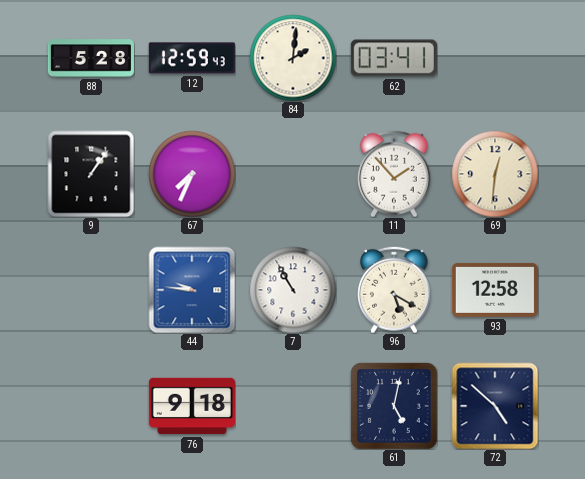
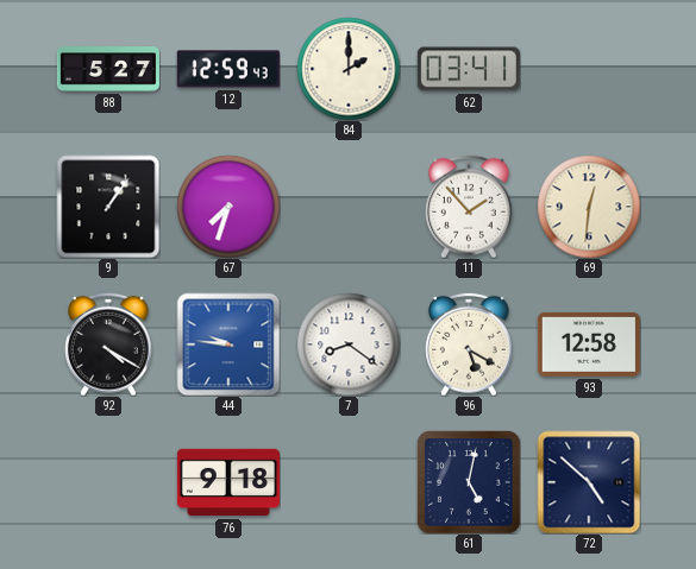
88: 5:28 -> 5:27
84: 2:01 -> 2:00
67: 7:34 -> 7:33
92: none -> 4:20
7: 10:55 -> 8:21
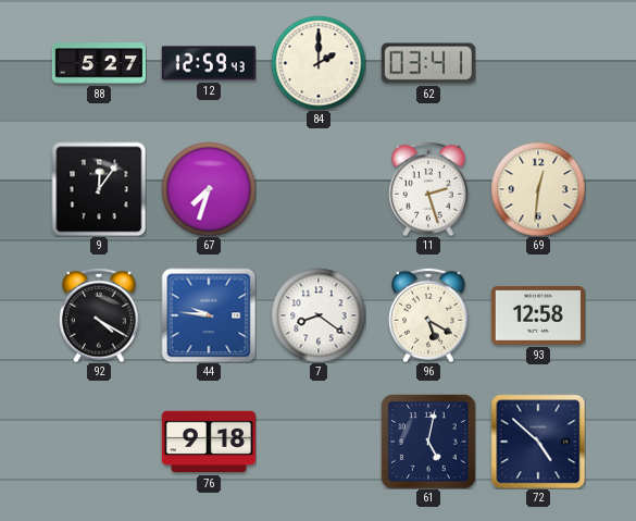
9: 1:06 -> 12:06
11: 1:53 -> 2:27
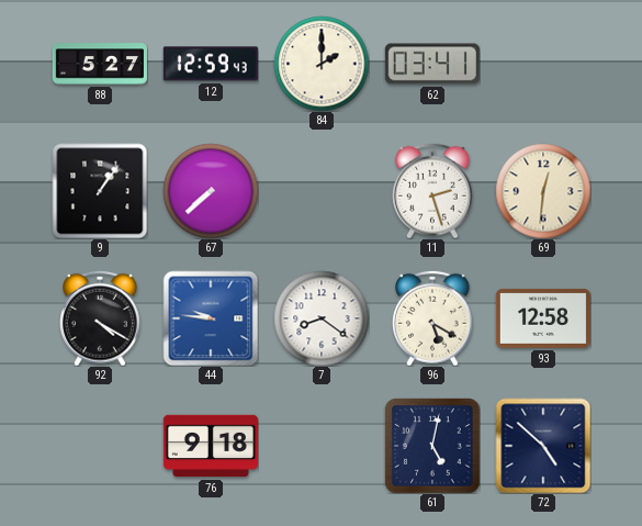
9: 12:06 -> 1:06
67: 7:33 -> 7:38
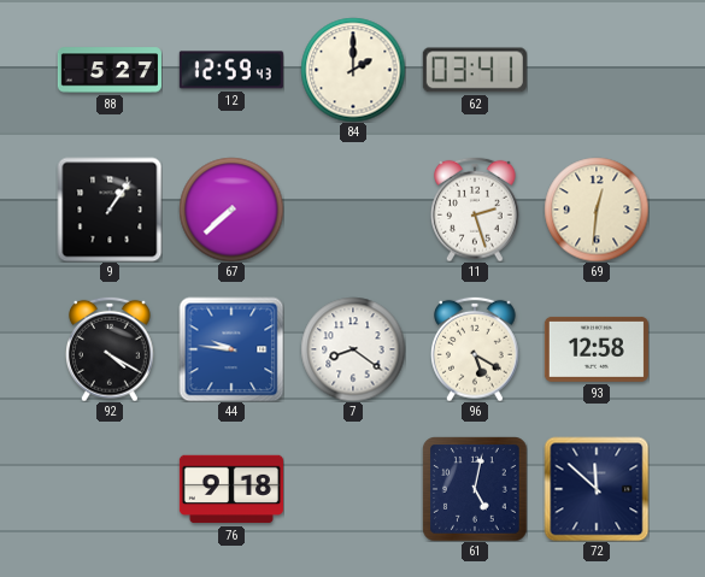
72: 4:52 -> 11:52
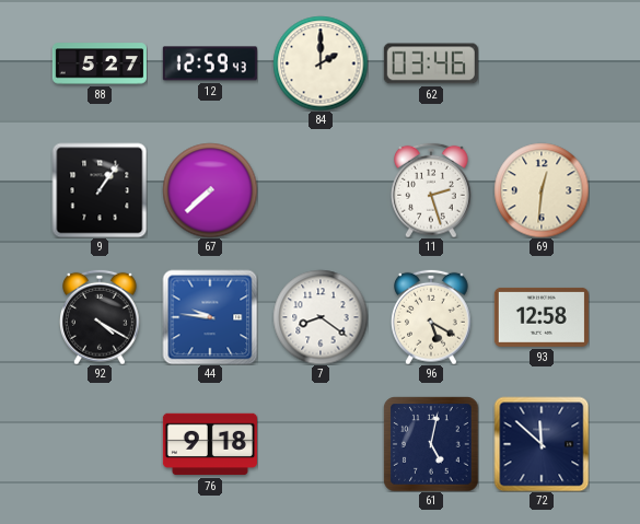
62: 03:41 -> 03:46
